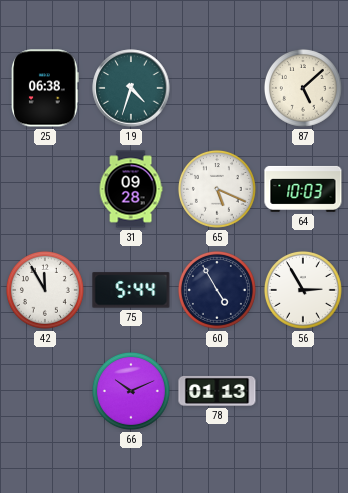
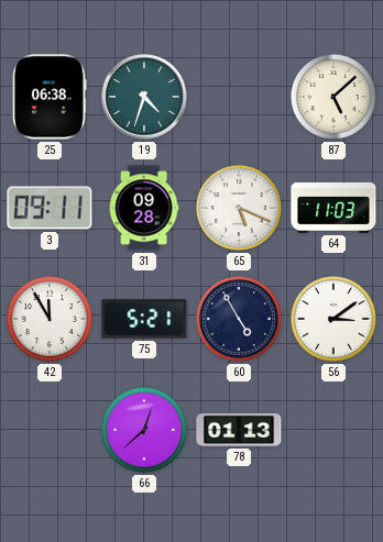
3: none -> 09:11
64: 10:03 -> 11:03
75: 5:44 -> 5:21
56: 2:55 -> 3:09
66: 10:11 -> 12:38
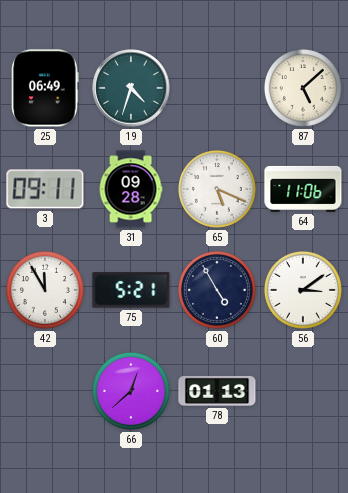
25: 06:38 -> 06:49
64: 11:03 -> 11:06
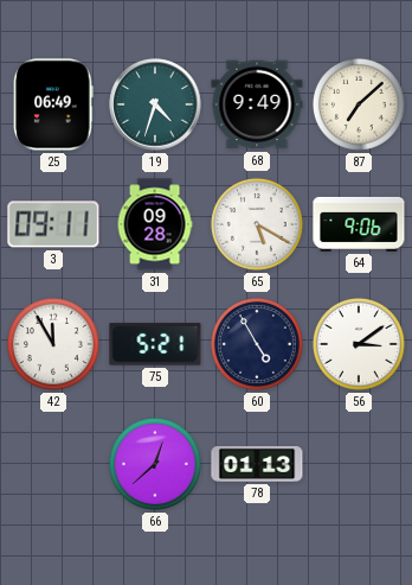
68: none -> 9:49
87: 5:08 -> 7:08
65: 5:19 -> 5:20
64: 11:06 -> 9:06
